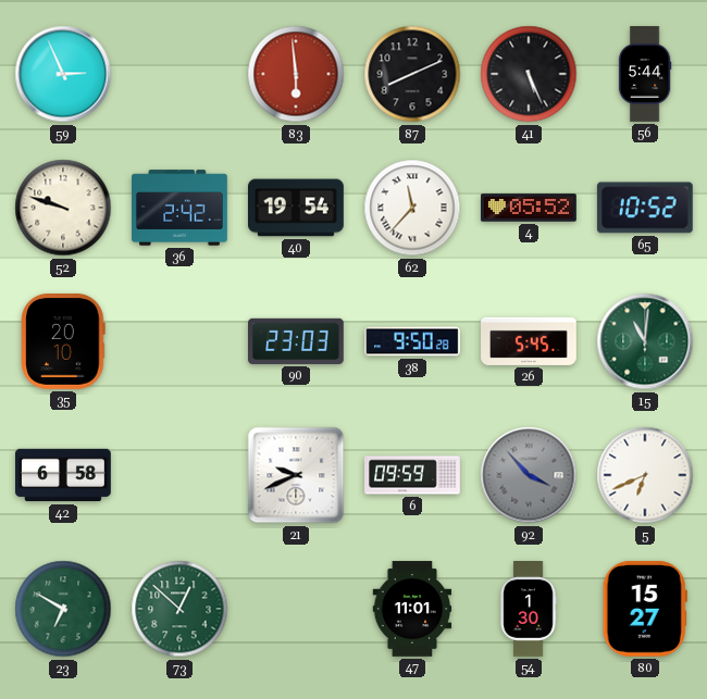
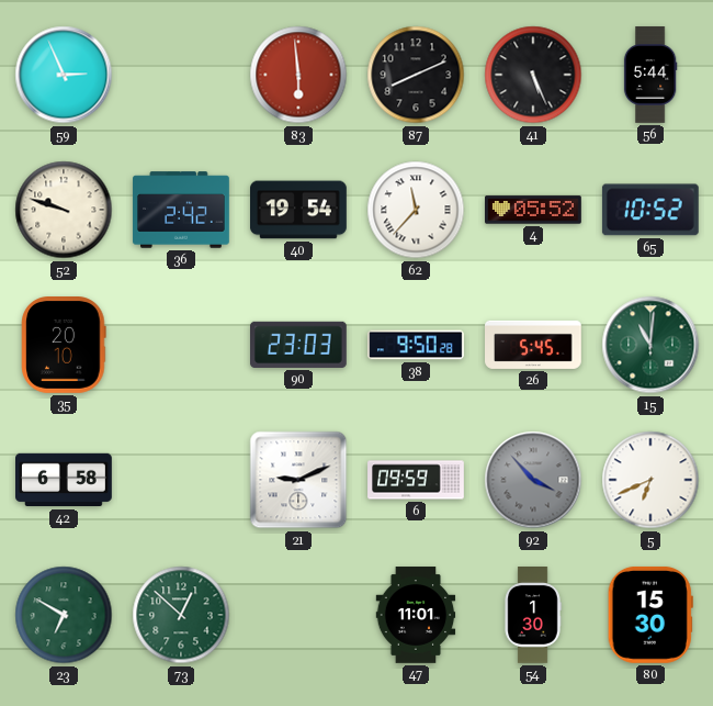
21: 9:41 -> 9:11
80: 15:27 -> 15:30
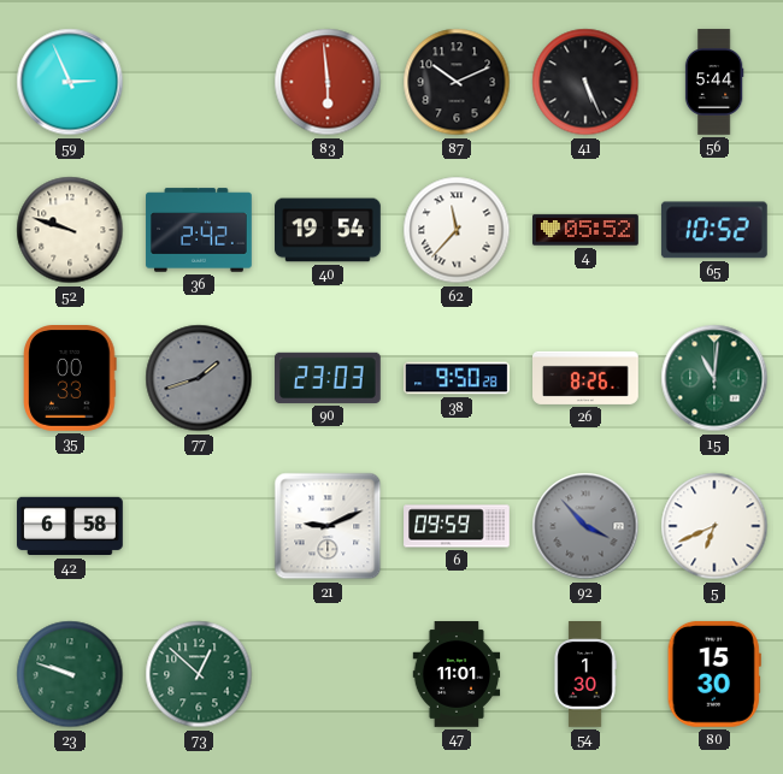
87: 8:11 -> 10:11
35: 20:10 -> 00:33
77: none -> 1:42
26: 5:45 -> 8:26
23: 6:50 -> 9:48
